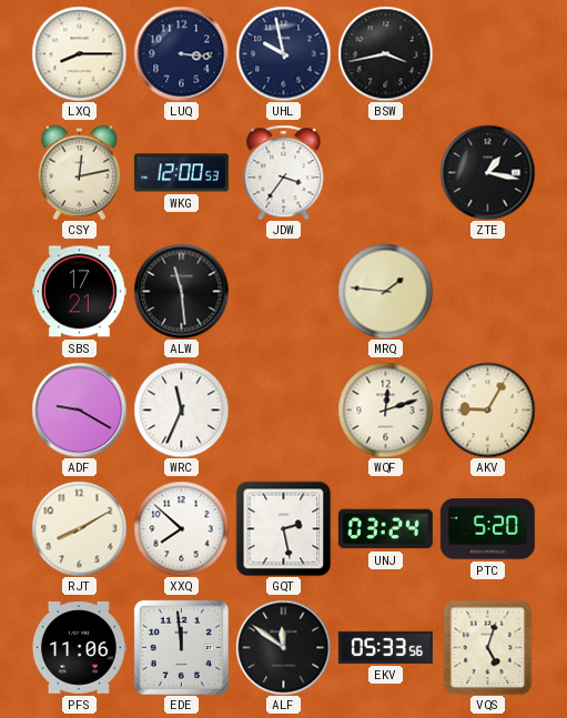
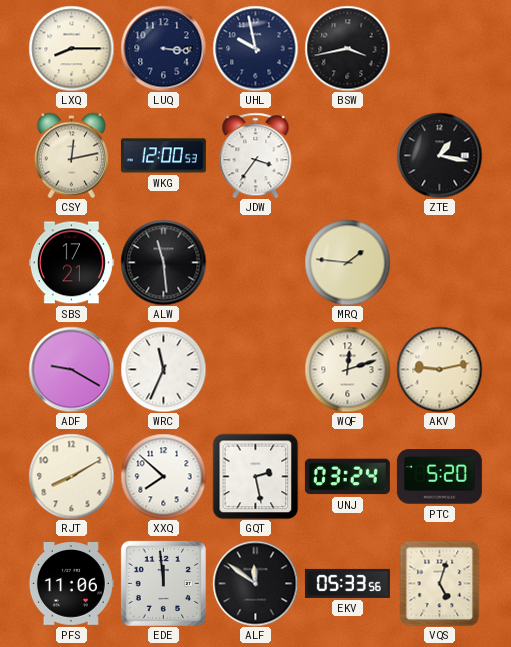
AKV: 9:05 -> 9:13
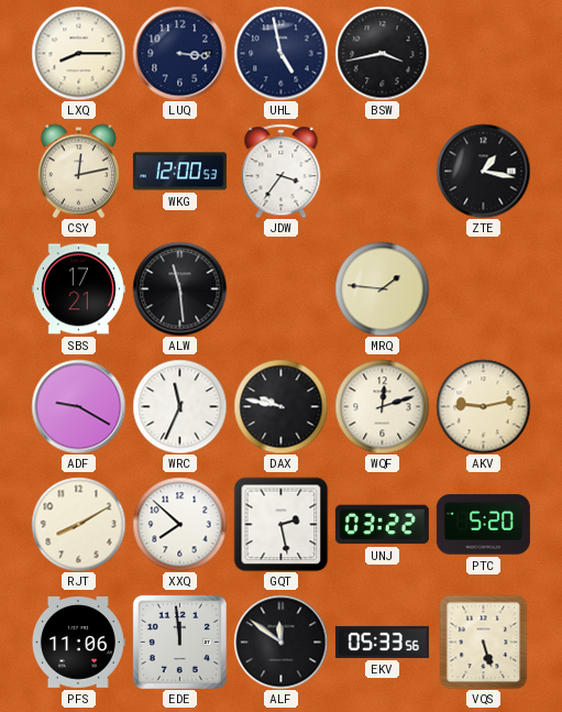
UHL: 9:58 -> 4:58
DAX: none -> 9:47
UNJ: 03:24 -> 03:22
VQS: 5:03 -> 5:27
